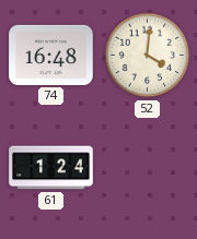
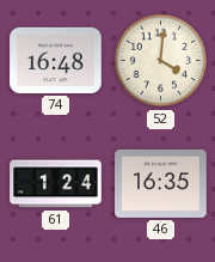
46: none -> 16:35
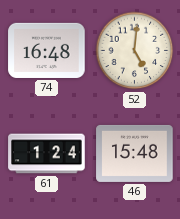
52: 4:01 -> 5:01
46: 16:35 -> 15:48
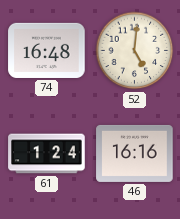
46: 15:48 -> 16:16
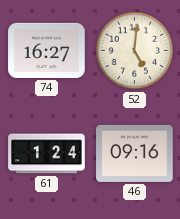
74: 16:48 -> 16:27
46: 16:16 -> 09:16
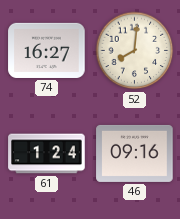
52: 5:01 -> 8:01
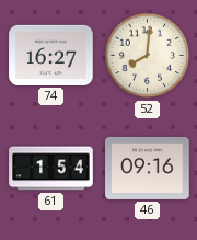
61: 1:24 -> 1:54
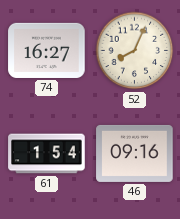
52: 8:01 -> 8:04
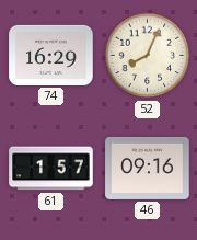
74: 16:27 -> 16:29
61: 1:54 -> 1:57
